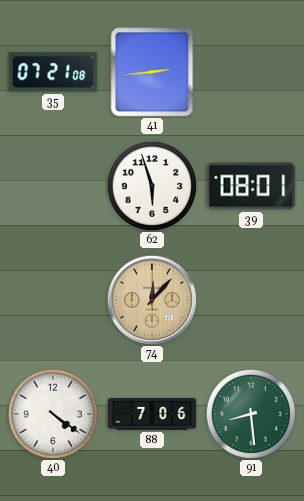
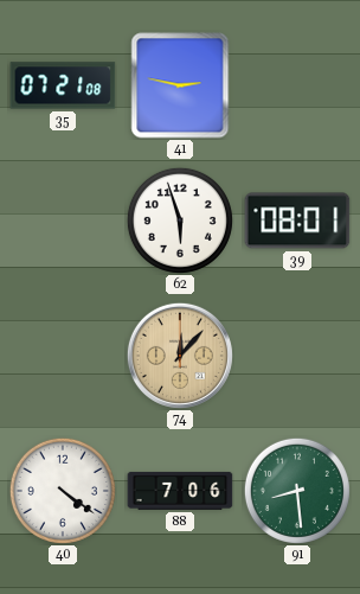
41: 2:44 -> 2:47
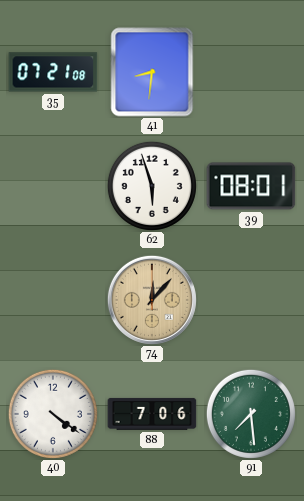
41: 2:47 -> 8:31
91: 8:29 -> 7:29
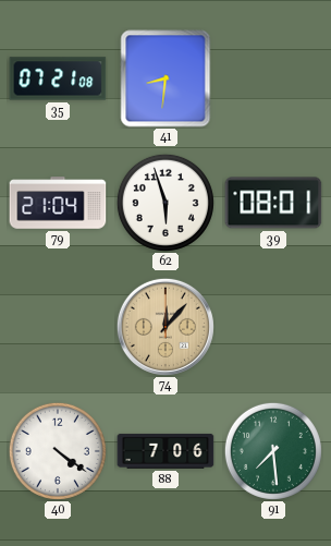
79: none -> 21:04
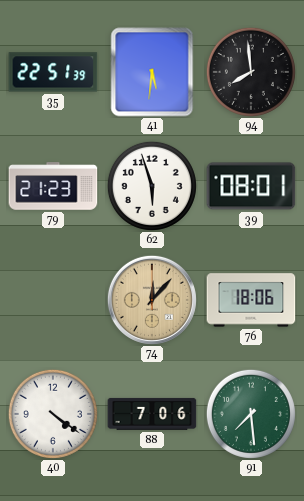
35: 07:21 -> 22:51
41: 8:31 -> 5:31
94: none -> 7:59
79: 21:04 -> 21:23
76: none -> 18:06
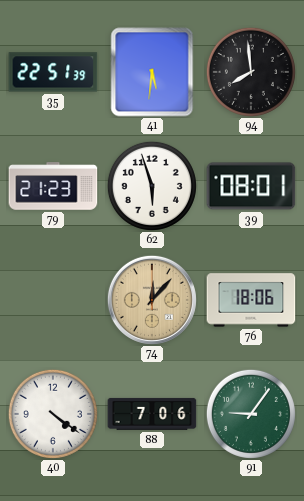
91: 7:29 -> 9:06
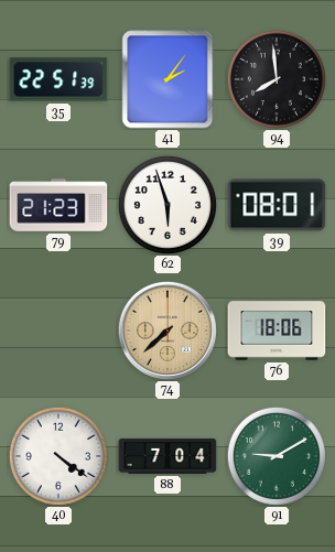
41: 5:31 -> 2:06
74: 12:07 -> 7:38
88: 7:06 -> 7:04
91: 9:06 -> 9:10
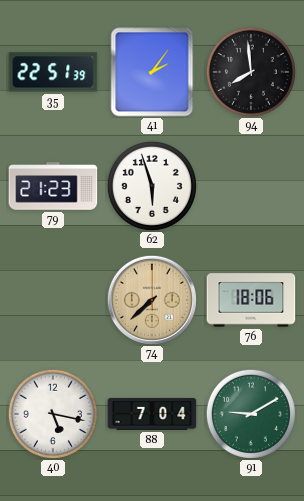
39: 08:01 -> none
40: 4:21 -> 5:17
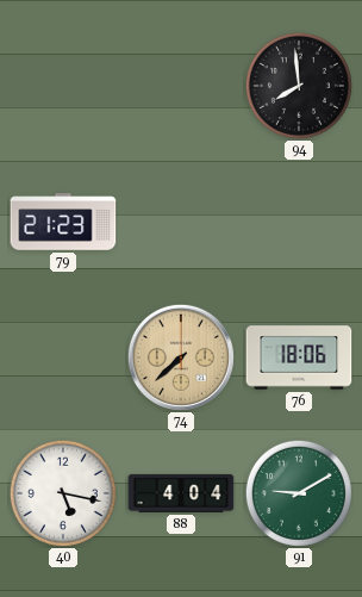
35: 22:51 -> none
41: 2:06 -> none
62: 5:57 -> none
88: 7:04 -> 4:04
